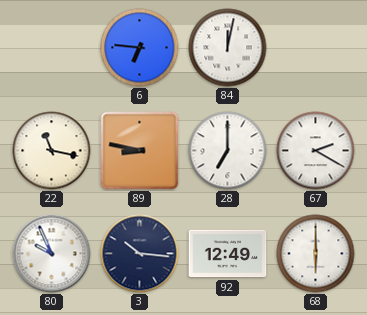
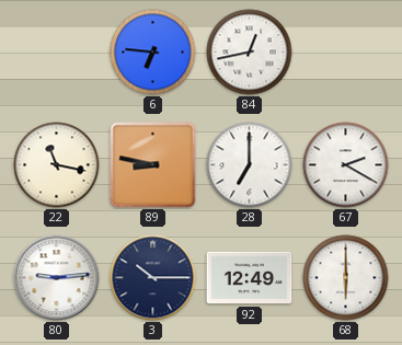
84: 12:02 -> 12:43
80: 9:56 -> 9:14
3: 10:16 -> 10:15
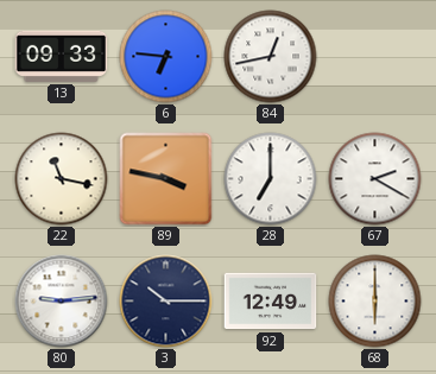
13: none -> 09:33
89: 8:47 -> 3:47
